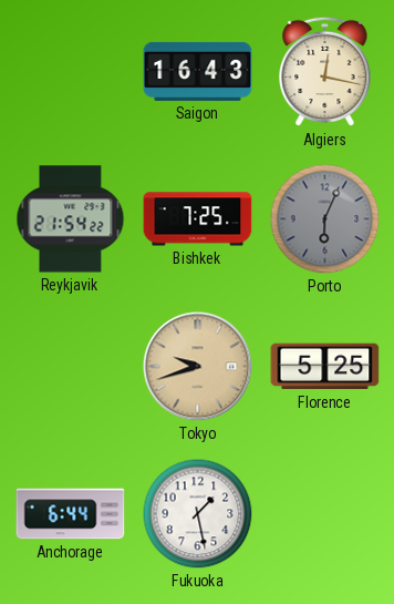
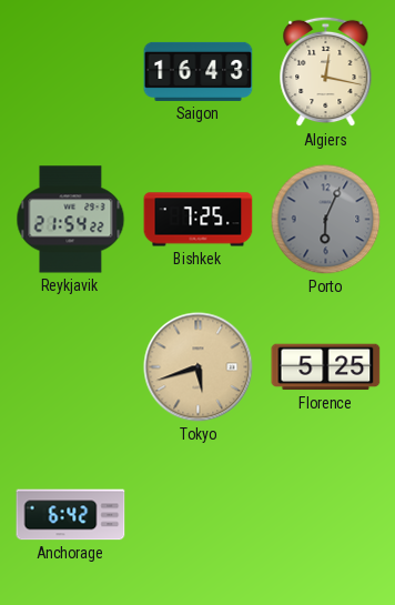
Tokyo: 9:42 -> 5:42
Anchorage: 6:44 -> 6:42
Fukuoka: 1:28 -> none
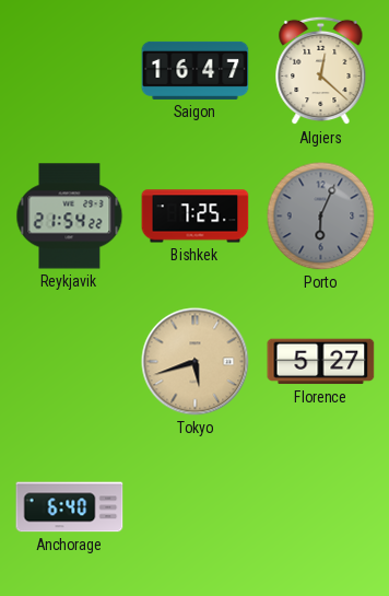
Saigon: 16:43 -> 16:47
Algiers: 12:17 -> 12:22
Florence: 5:25 -> 5:27
Anchorage: 6:42 -> 6:40
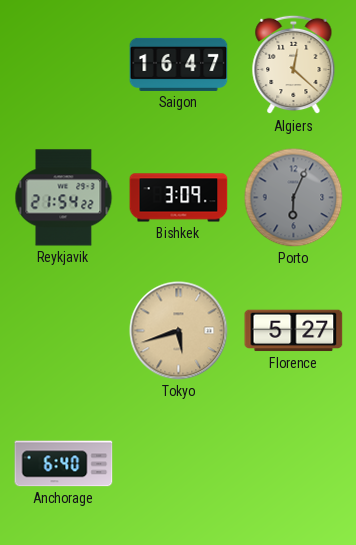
Bishkek: 7:25 -> 3:09
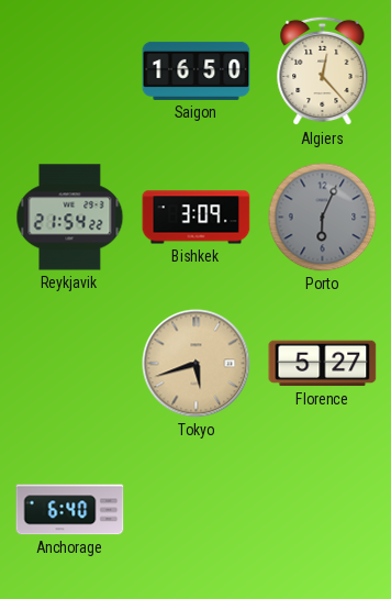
Saigon: 16:47 -> 16:50
Algiers: 12:22 -> 12:23
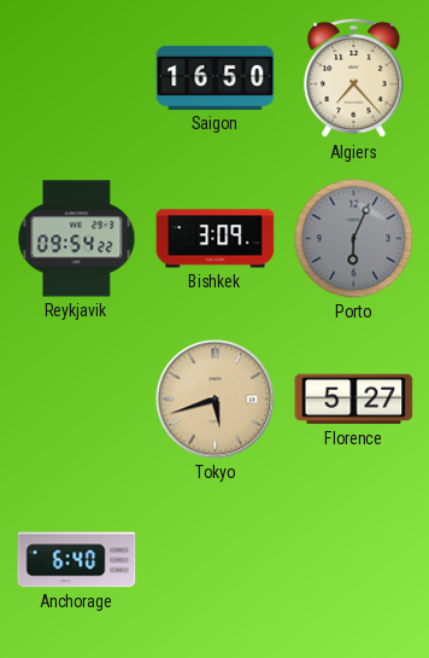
Algiers: 12:23 -> 7:23
Reykjavik: 21:54 -> 09:54
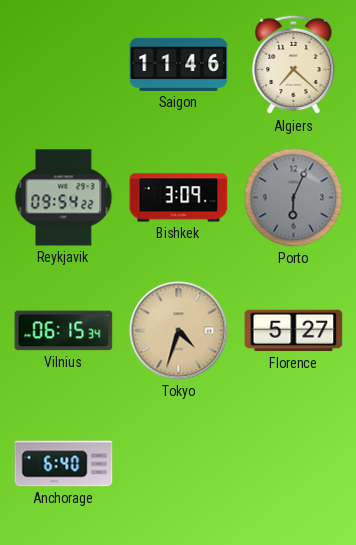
Saigon: 16:50 -> 11:46
Algiers: 7:23 -> 7:22
Vilnius: none -> 06:15
Tokyo: 5:42 -> 4:33
